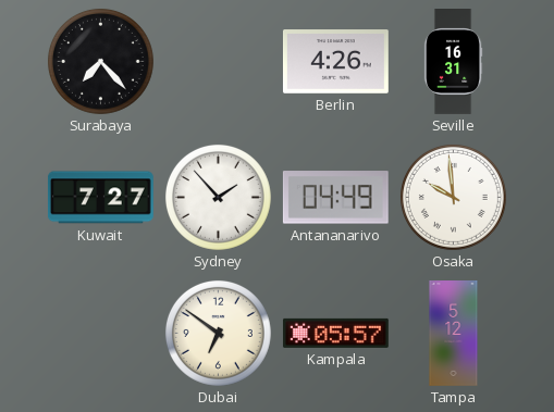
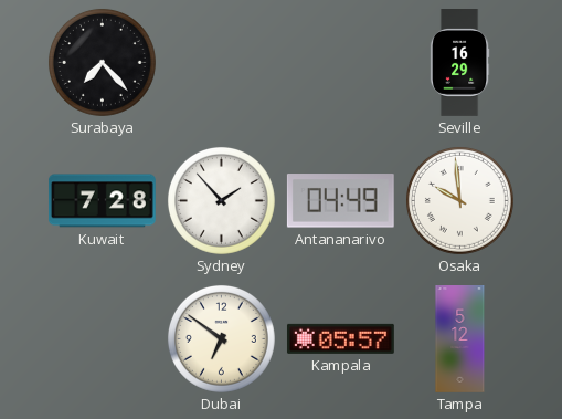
Berlin: 4:26 -> none
Seville: 16:31 -> 16:29
Kuwait: 7:27 -> 7:28
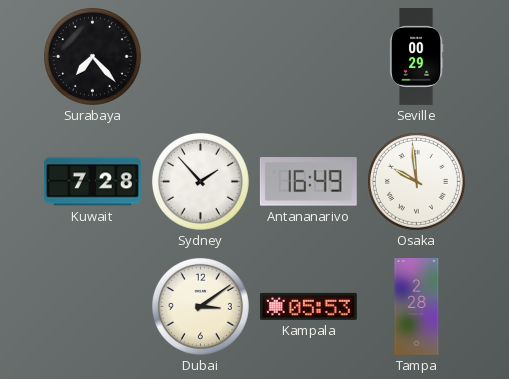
Seville: 16:29 -> 00:29
Antananarivo: 04:49 -> 16:49
Dubai: 6:51 -> 3:09
Kampala: 05:57 -> 05:53
Tampa: 5:12 -> 2:28
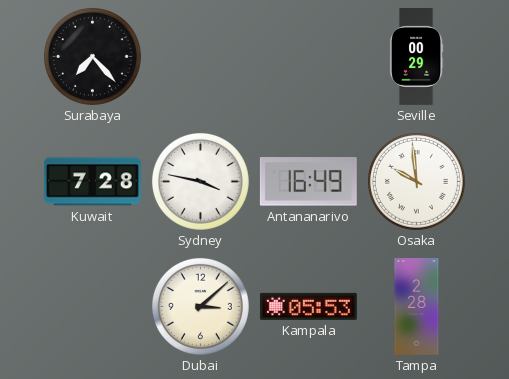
Sydney: 1:53 -> 3:47
Dubai: 3:09 -> 3:08
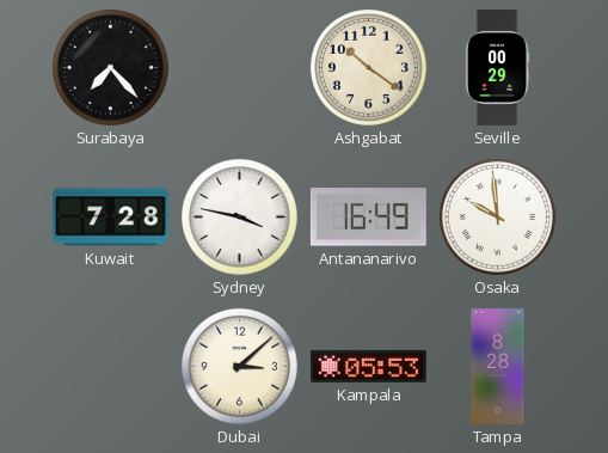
Ashgabat: none -> 10:21
Tampa: 2:28 -> 8:28
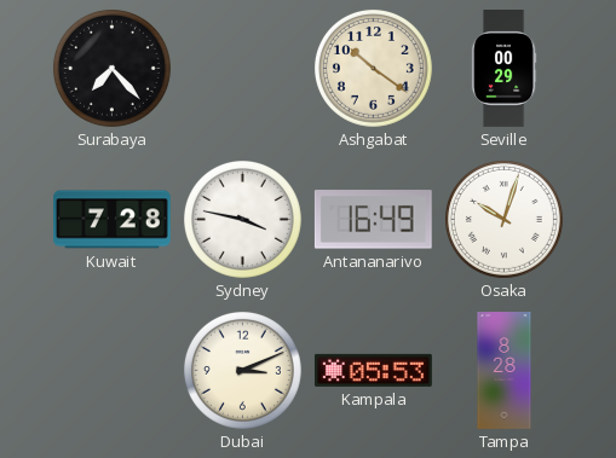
Osaka: 9:59 -> 10:03
Dubai: 3:08 -> 3:11
